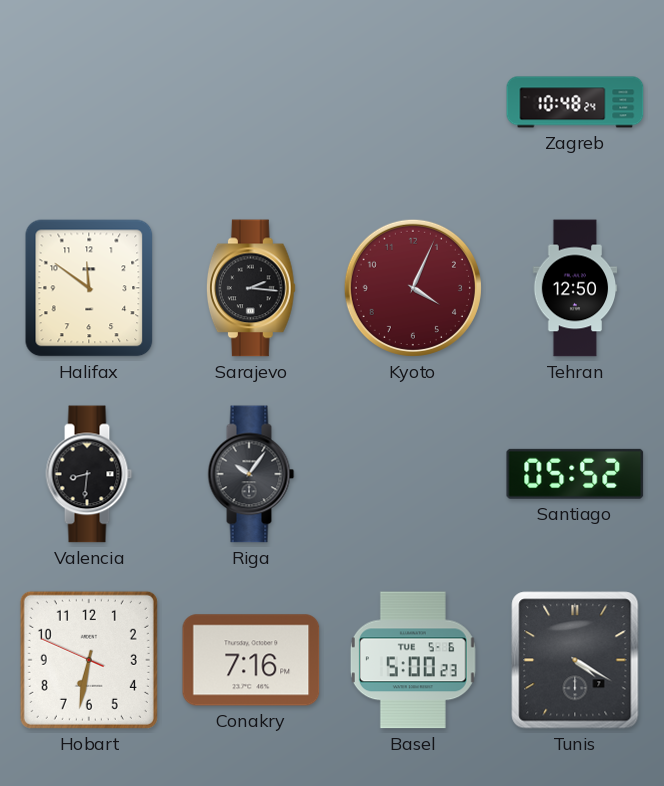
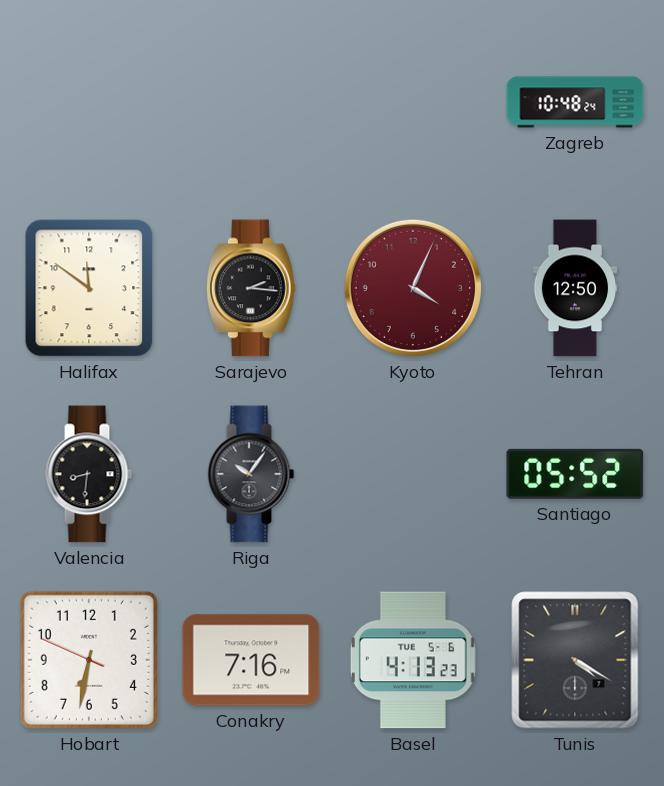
Basel: 5:00 -> 4:13
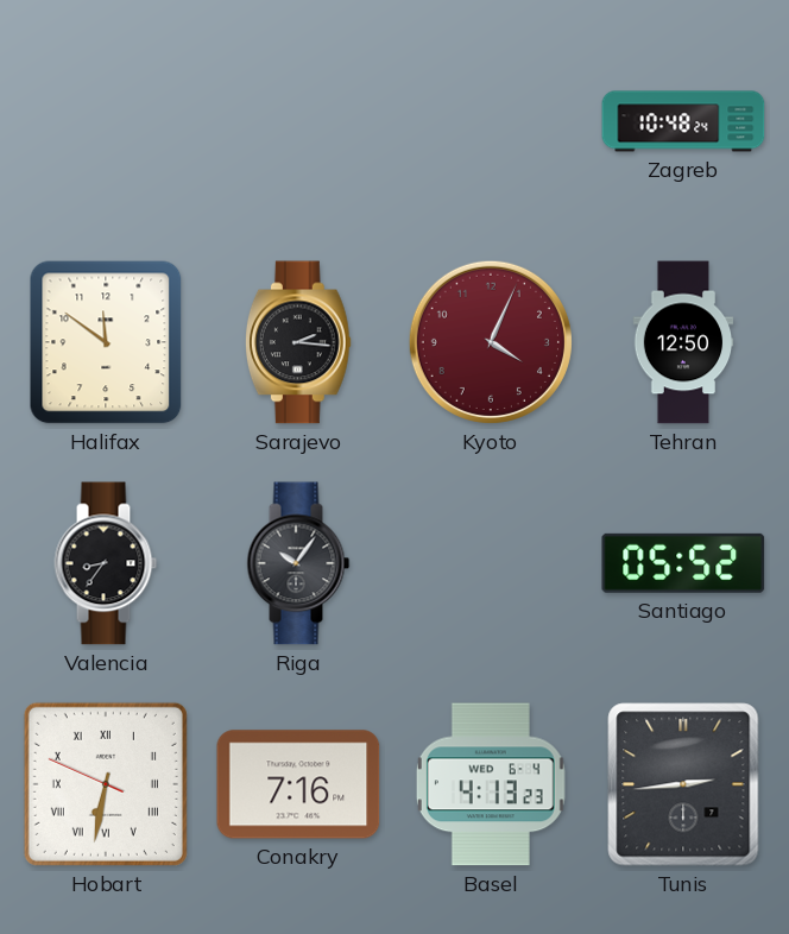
Valencia: 8:31 -> 8:36
Hobart numerals: Arabic -> Roman
Basel date: TUE 5-6 -> WED 6-4
Tunis: 4:20 -> 2:44
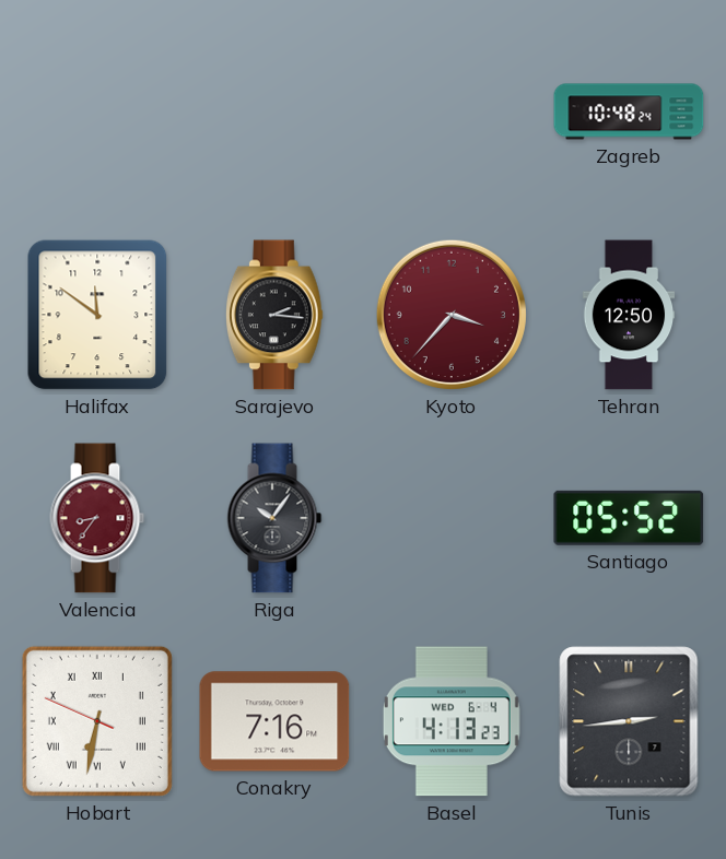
Kyoto: 4:04 -> 3:37
Valencia dial: black -> burgundy
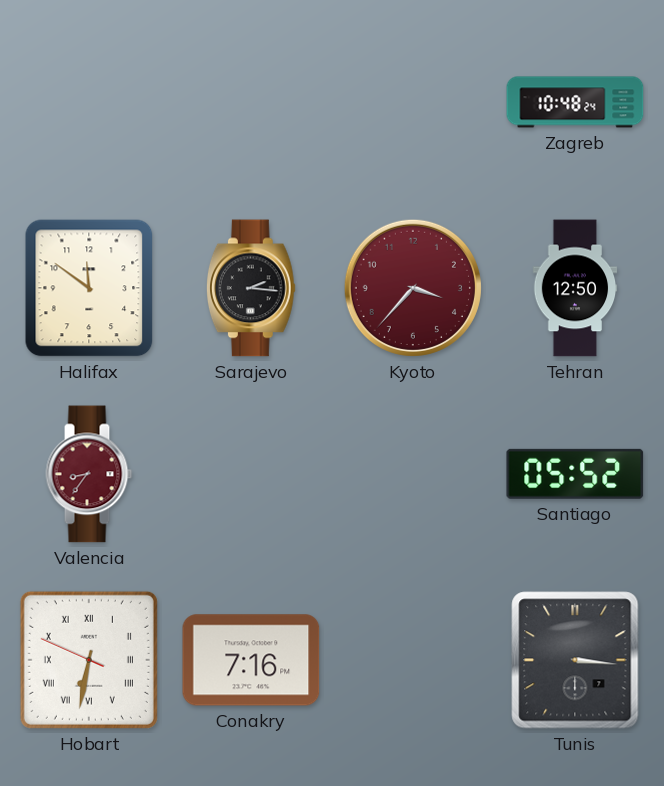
Riga: 10:06 -> none
Basel: 4:13 -> none
Tunis: 2:44 -> 3:16
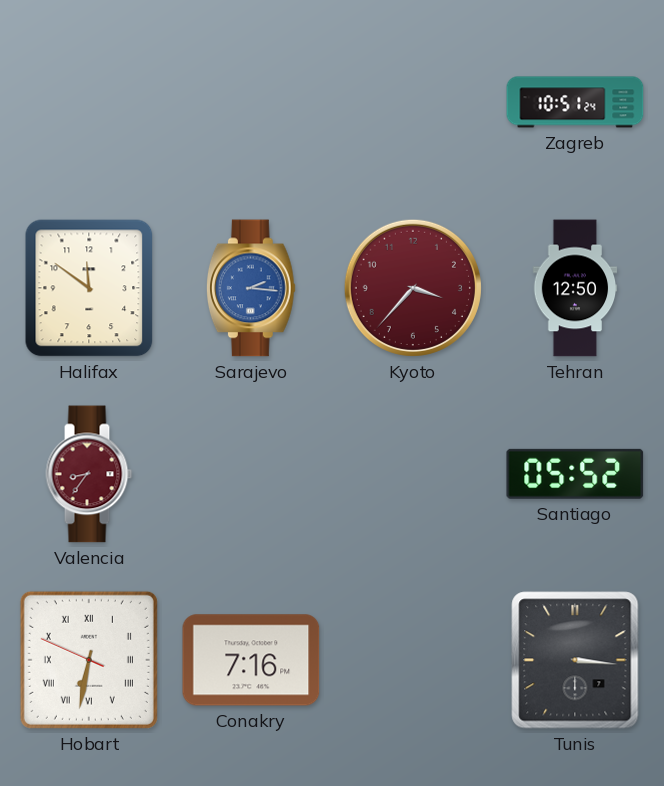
Zagreb: 10:48 -> 10:51
Sarajevo dial: black -> blue
